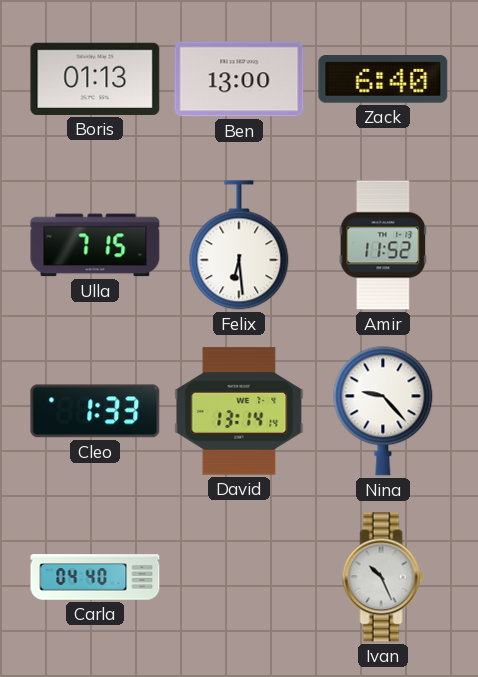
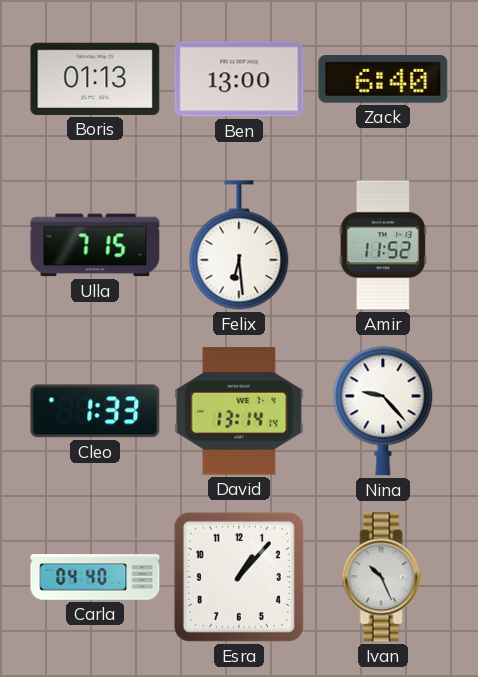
Esra: none -> 1:07
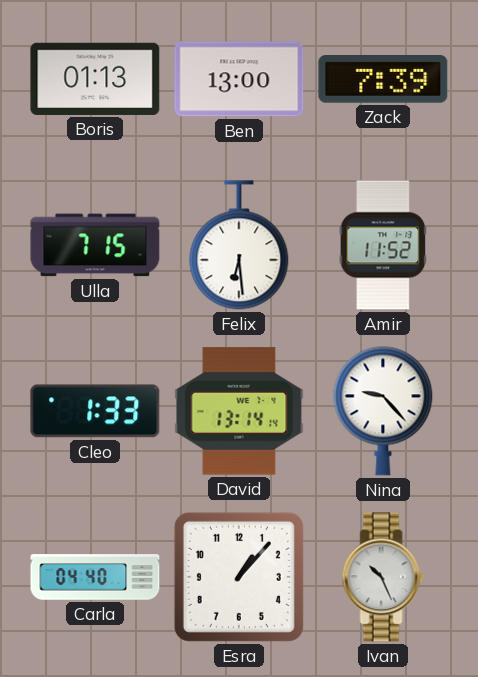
Zack: 6:40 -> 7:39
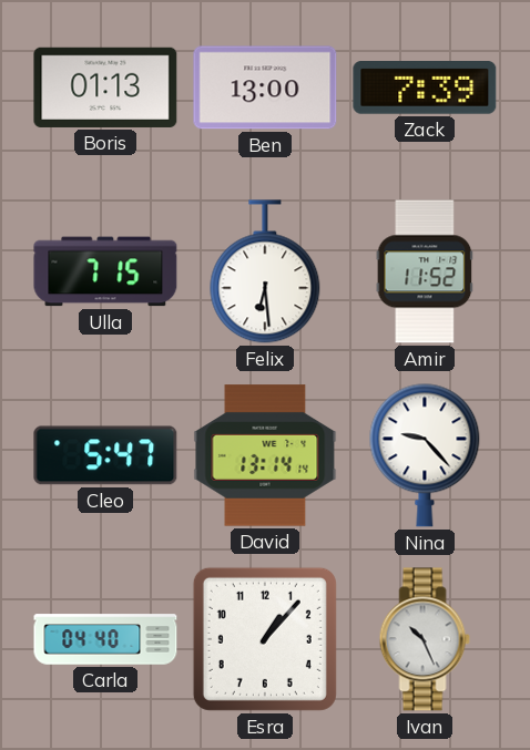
Cleo: 1:33 -> 5:47
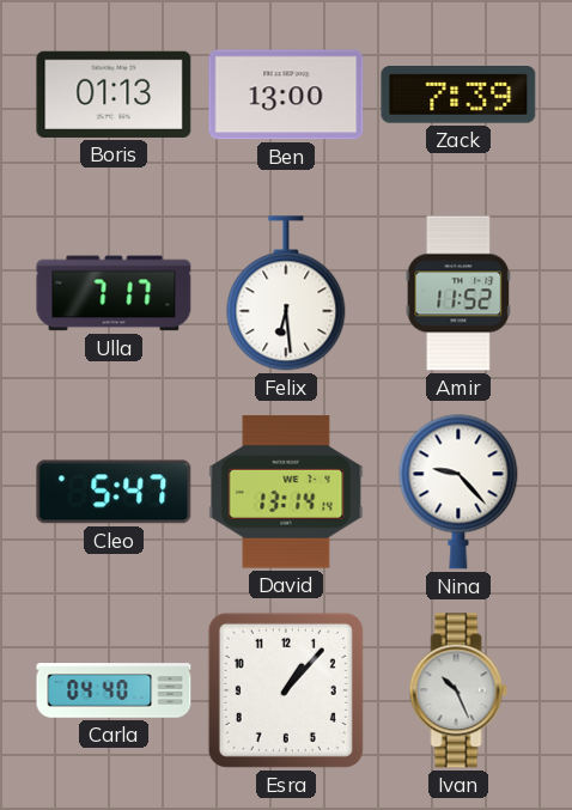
Ulla: 7:15 -> 7:17
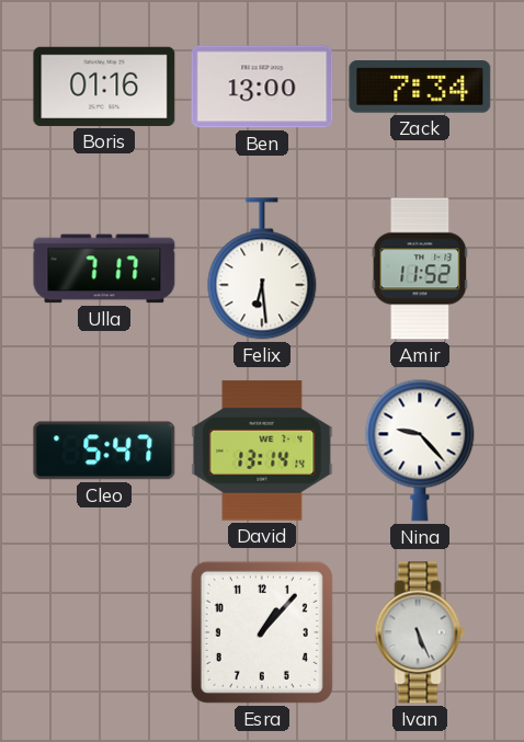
Boris: 01:13 -> 01:16
Zack: 7:39 -> 7:34
Carla: 04:40 -> none
Ivan: 10:26 -> 5:26
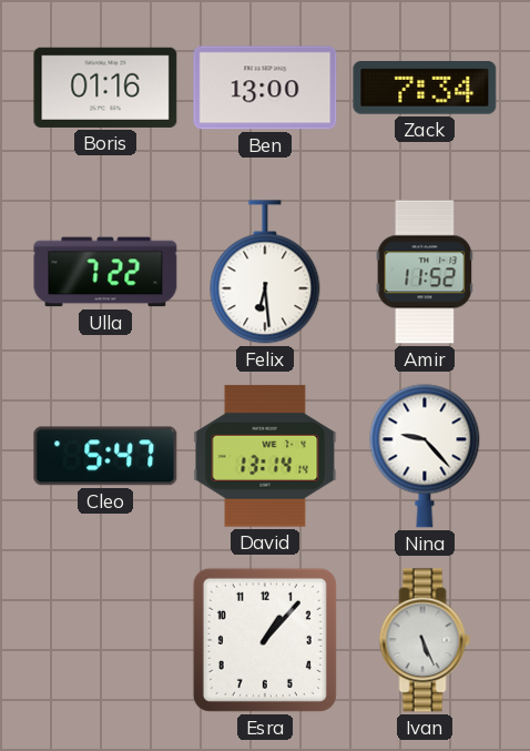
Ulla: 7:17 -> 7:22
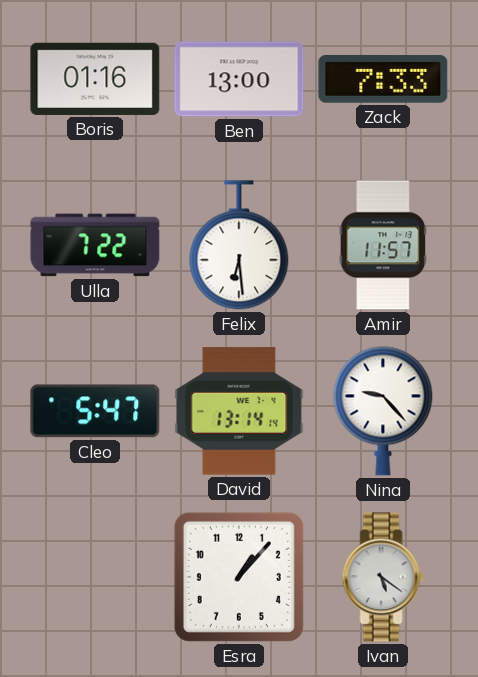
Zack: 7:34 -> 7:33
Amir: 11:52 -> 11:57
Ivan: 5:26 -> 5:21
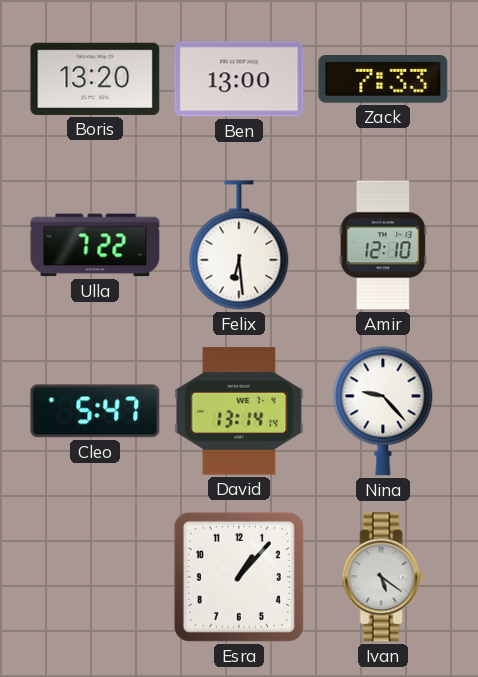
Boris: 01:16 -> 13:20
Amir: 11:57 -> 12:10
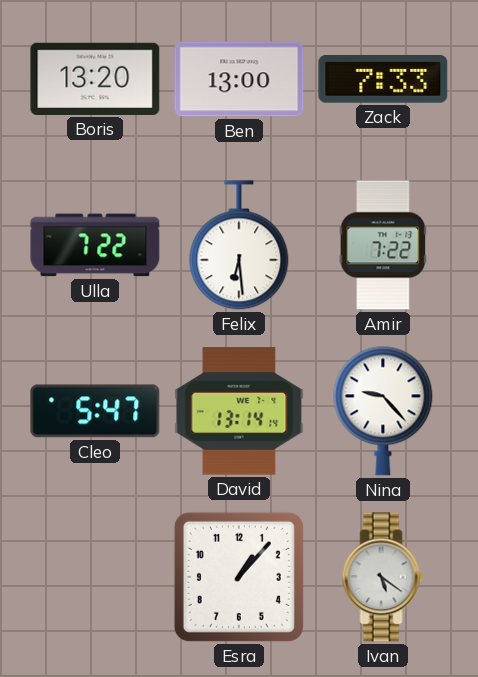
Amir: 12:10 -> 7:22
